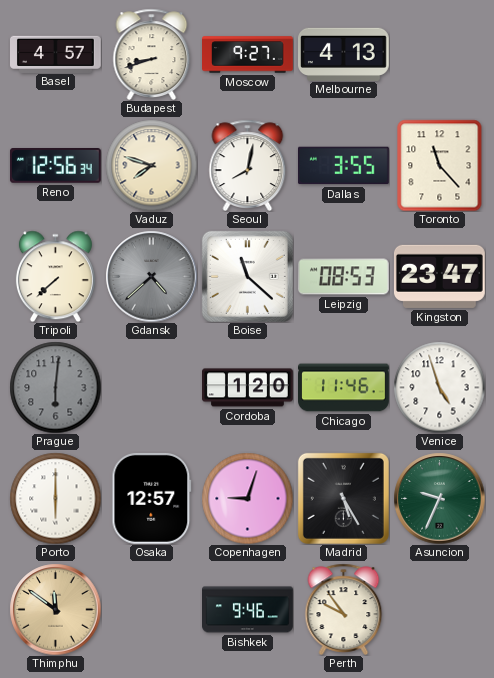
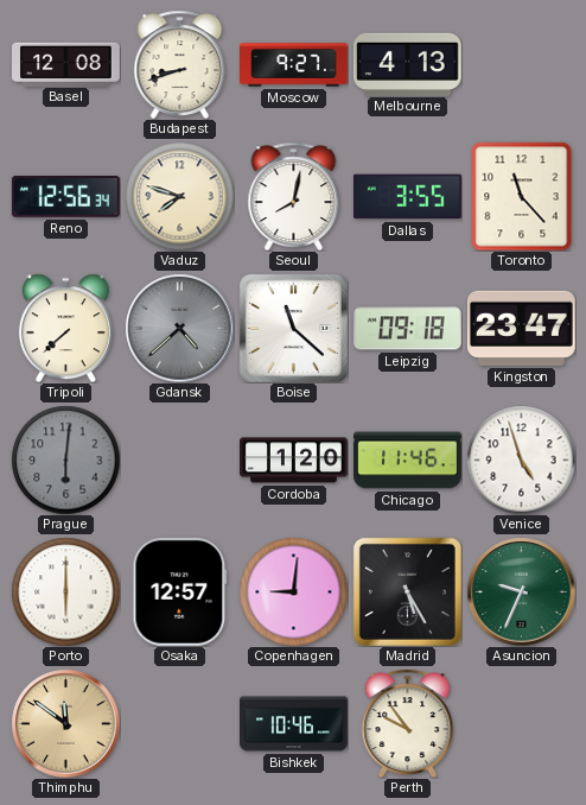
Basel: 4:57 -> 12:08
Leipzig: 08:53 -> 09:18
Copenhagen: 9:03 -> 9:01
Bishkek: 9:46 -> 10:46
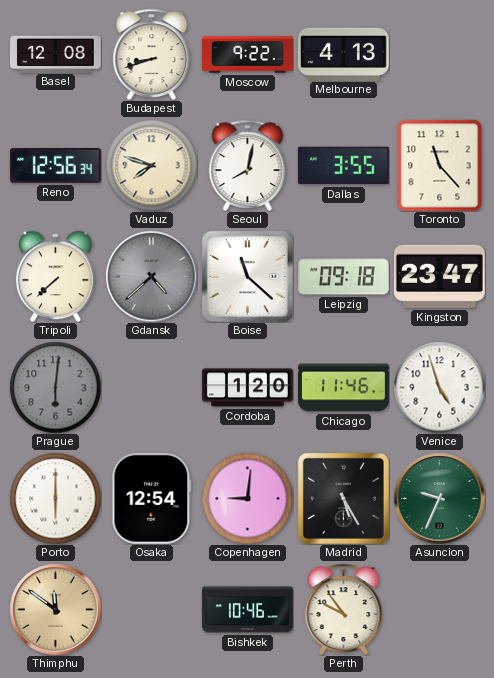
Moscow: 9:27 -> 9:22
Osaka: 12:57 -> 12:54
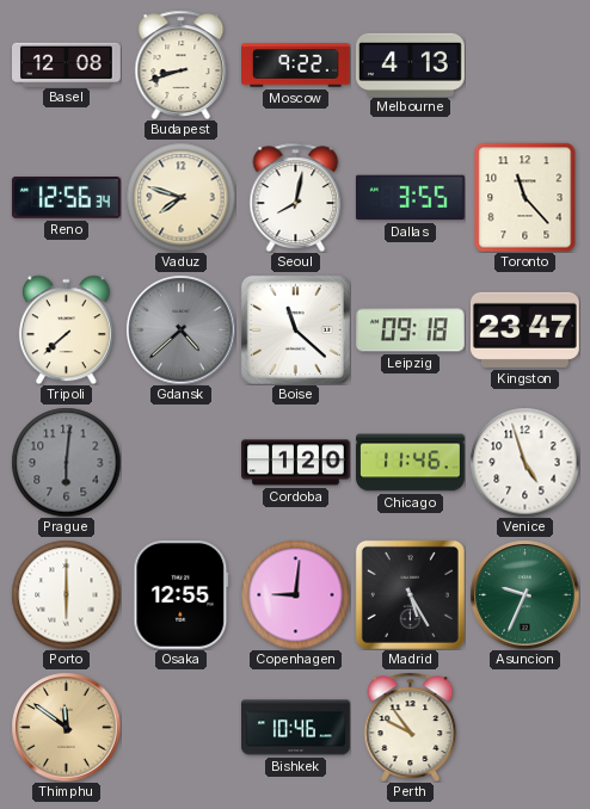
Osaka: 12:54 -> 12:55
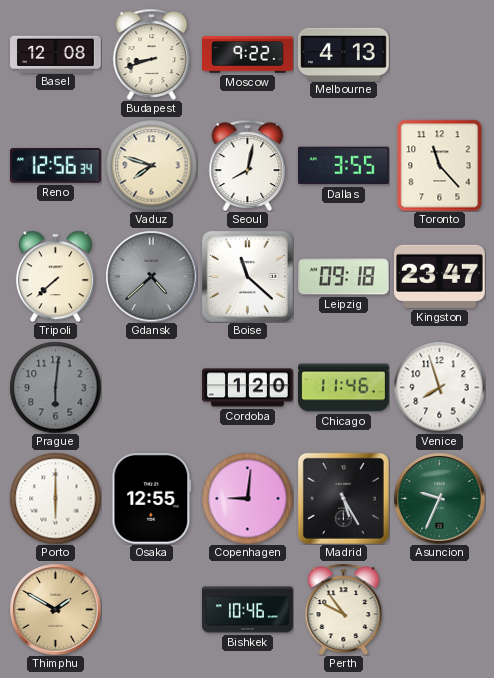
Venice: 4:57 -> 7:57
Thimphu: 11:51 -> 1:50
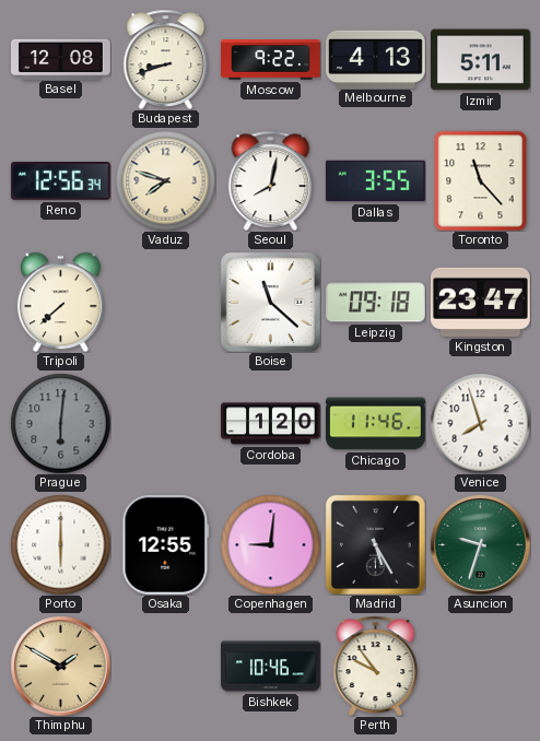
Izmir: none -> 5:11
Gdansk: 4:38 -> none
Asuncion: 9:34 -> 9:33
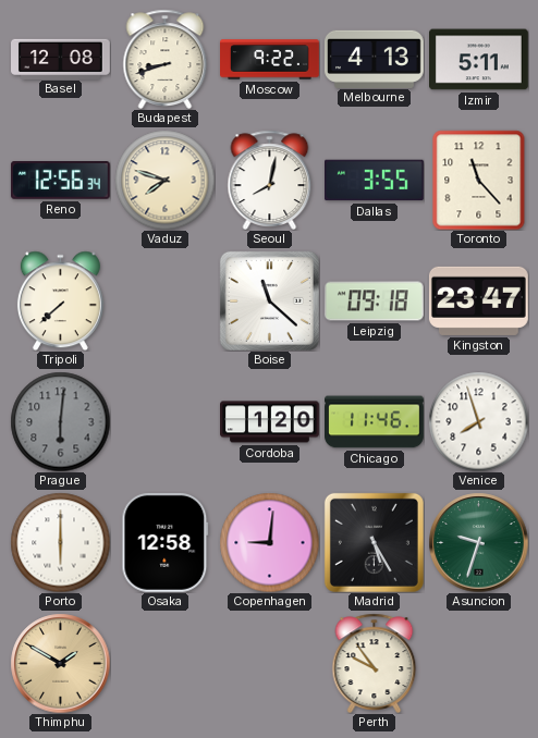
Osaka: 12:55 -> 12:58
Bishkek: 10:46 -> none
